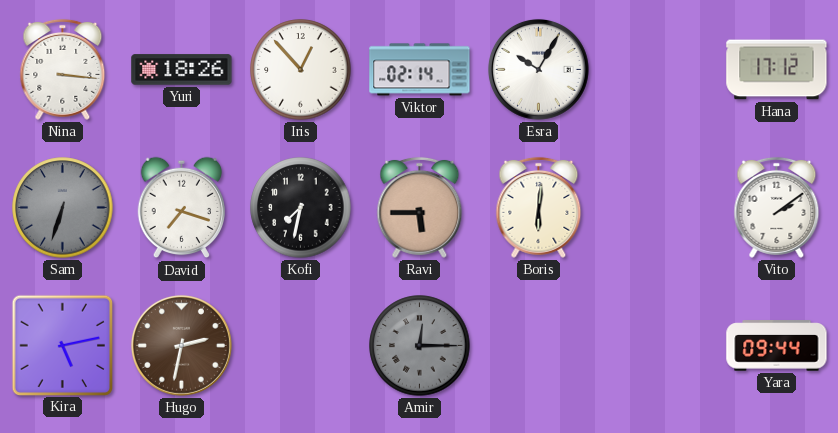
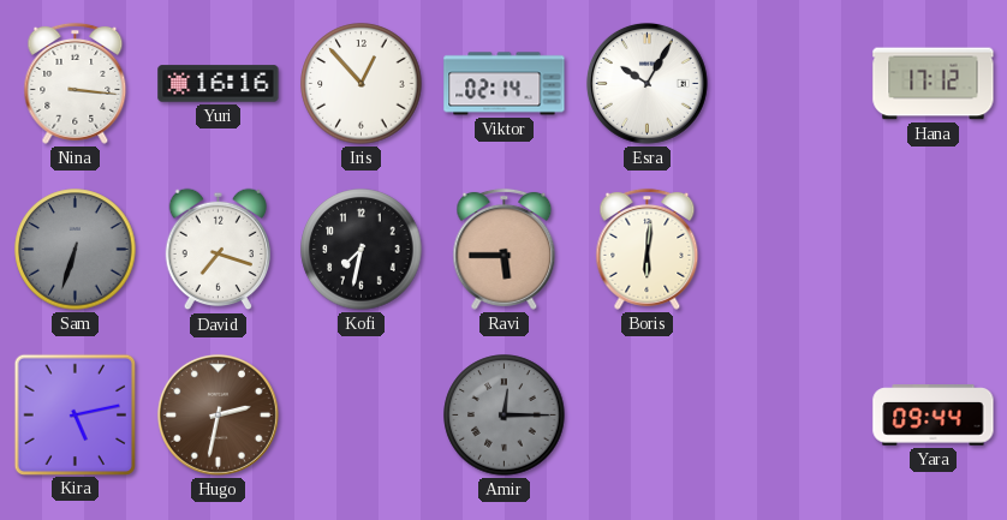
Yuri: 18:26 -> 16:16
Vito: 2:09 -> none
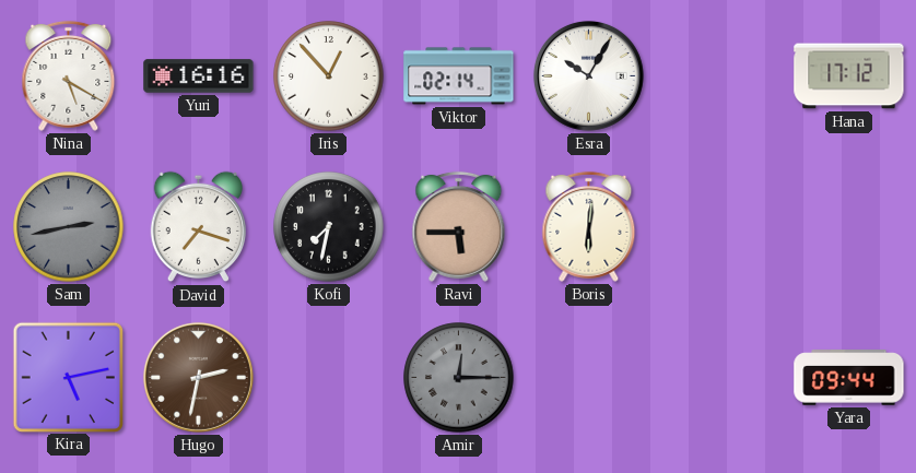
Nina: 3:16 -> 5:20
Sam: 6:33 -> 2:43
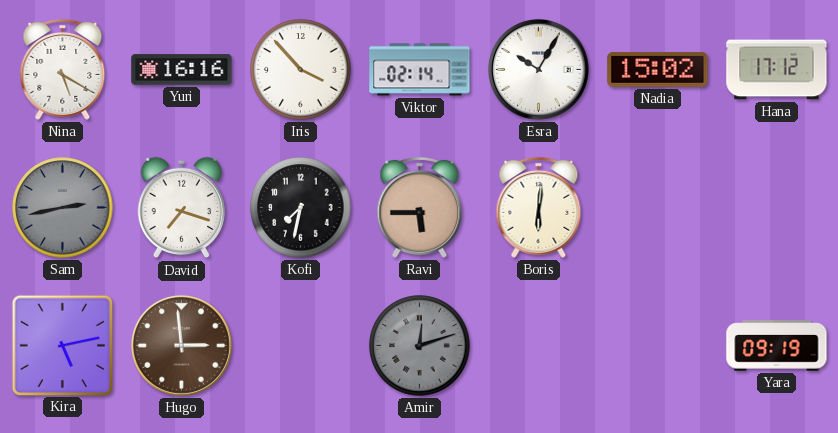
Iris: 12:53 -> 3:53
Nadia: none -> 15:02
Hugo: 2:32 -> 2:59
Amir: 12:15 -> 12:12
Yara: 09:44 -> 09:19
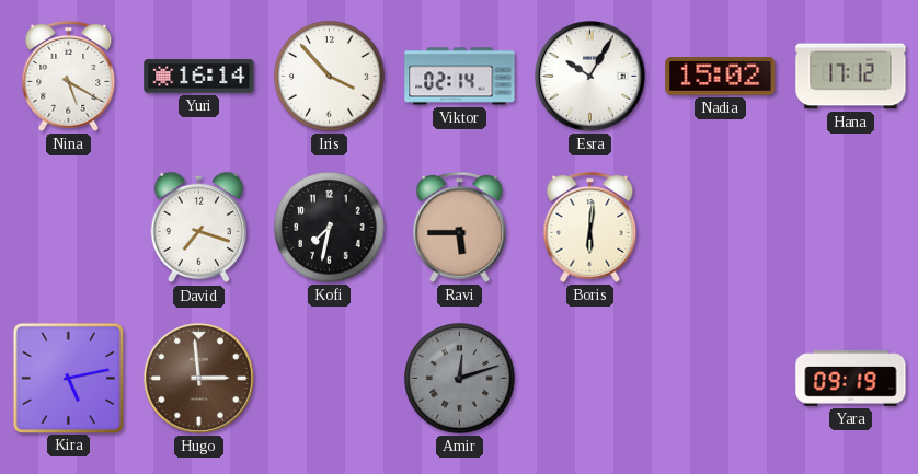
Yuri: 16:16 -> 16:14
Sam: 2:43 -> none
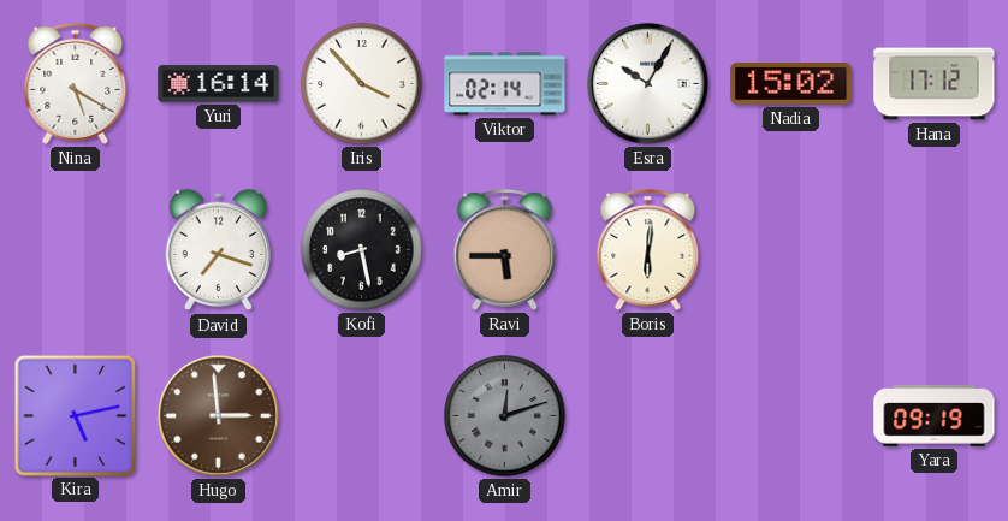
Kofi: 7:32 -> 8:28
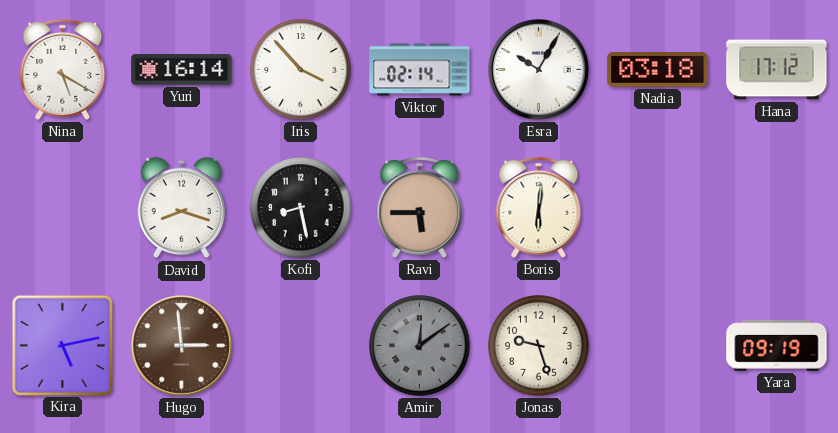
Nadia: 15:02 -> 03:18
David: 7:18 -> 8:18
Amir: 12:12 -> 12:09
Jonas: none -> 9:27
